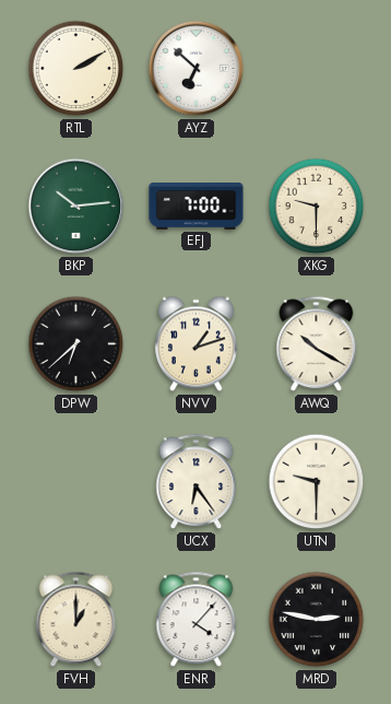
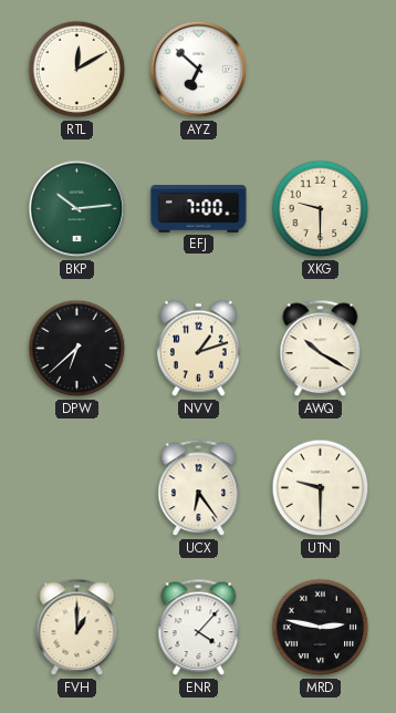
RTL: 2:10 -> 12:10
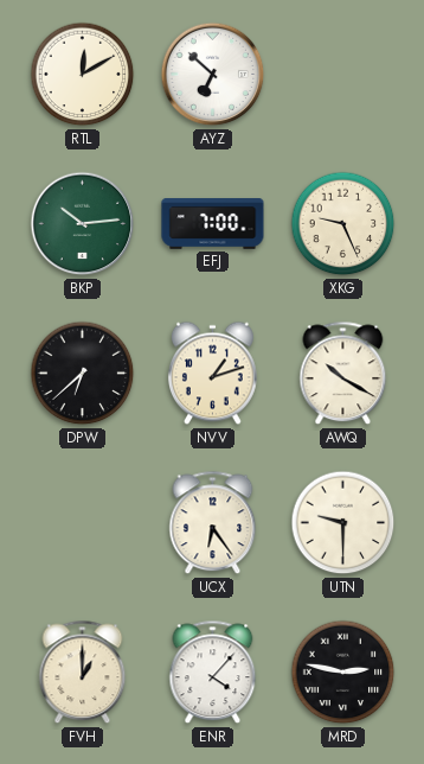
XKG: 9:30 -> 9:26
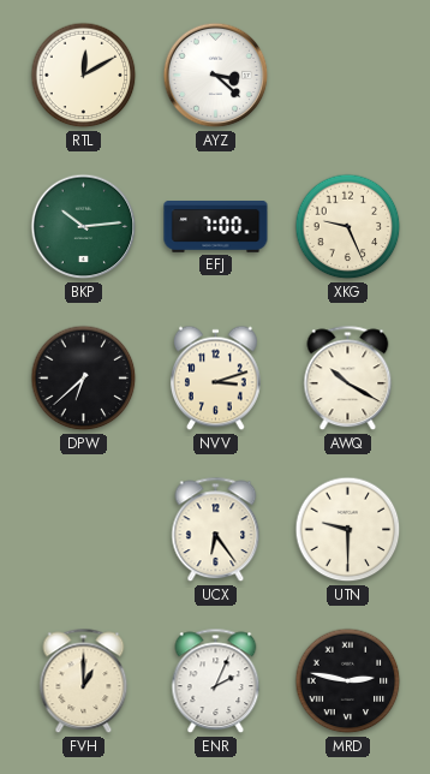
AYZ: 6:52 -> 3:22
NVV: 1:12 -> 3:12
ENR: 4:07 -> 2:04
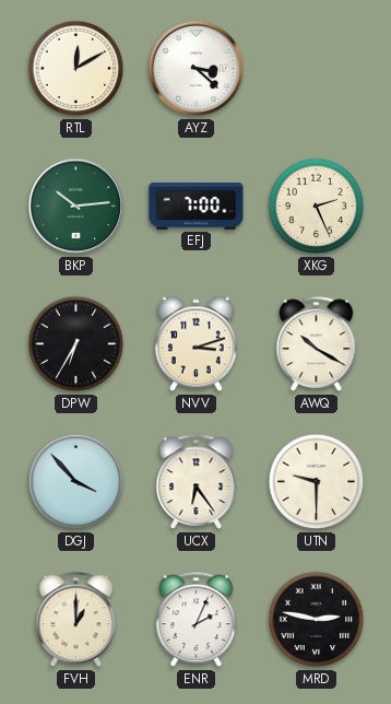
XKG: 9:26 -> 2:26
DPW: 6:38 -> 6:35
DGJ: none -> 3:53
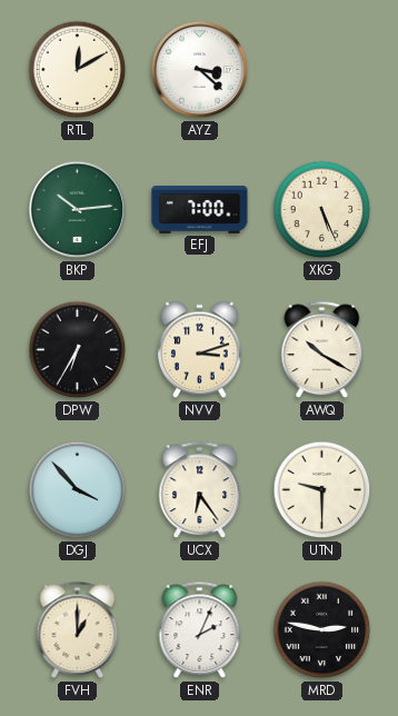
XKG: 2:26 -> 5:26
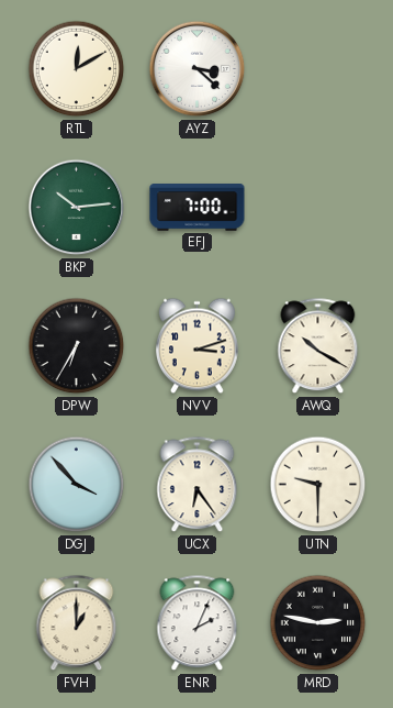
XKG: 5:26 -> none
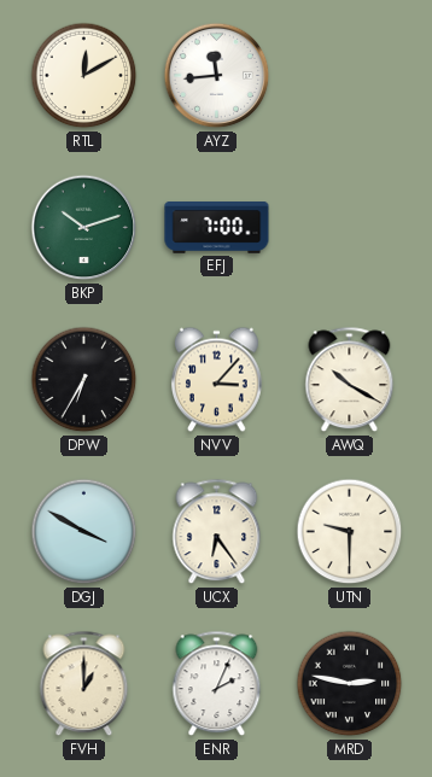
AYZ: 3:22 -> 11:44
BKP: 10:14 -> 10:12
NVV: 3:12 -> 3:07
DGJ: 3:53 -> 3:50
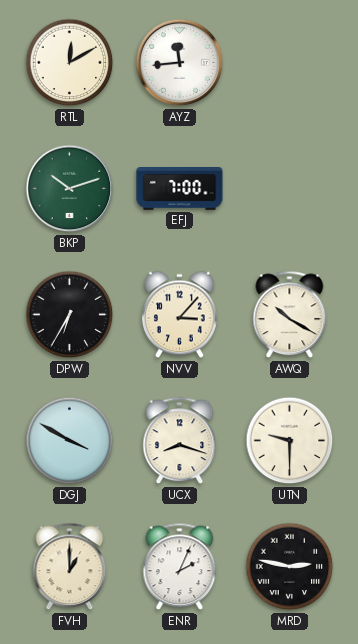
UCX: 6:24 -> 8:18
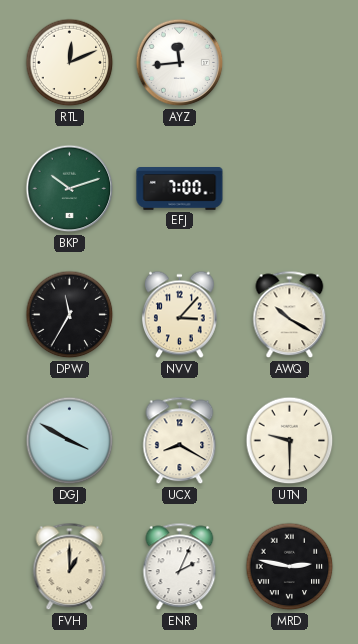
RTL: 12:10 -> 12:11
DPW: 6:35 -> 11:35
UCX: 8:18 -> 8:20
